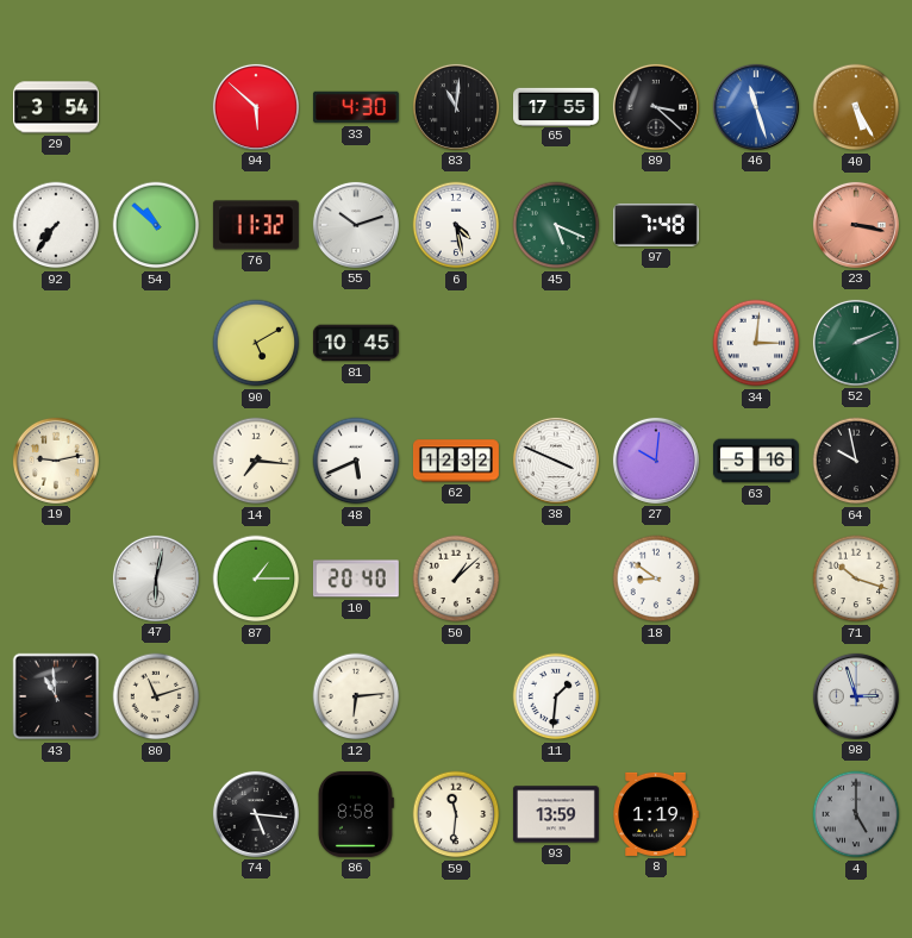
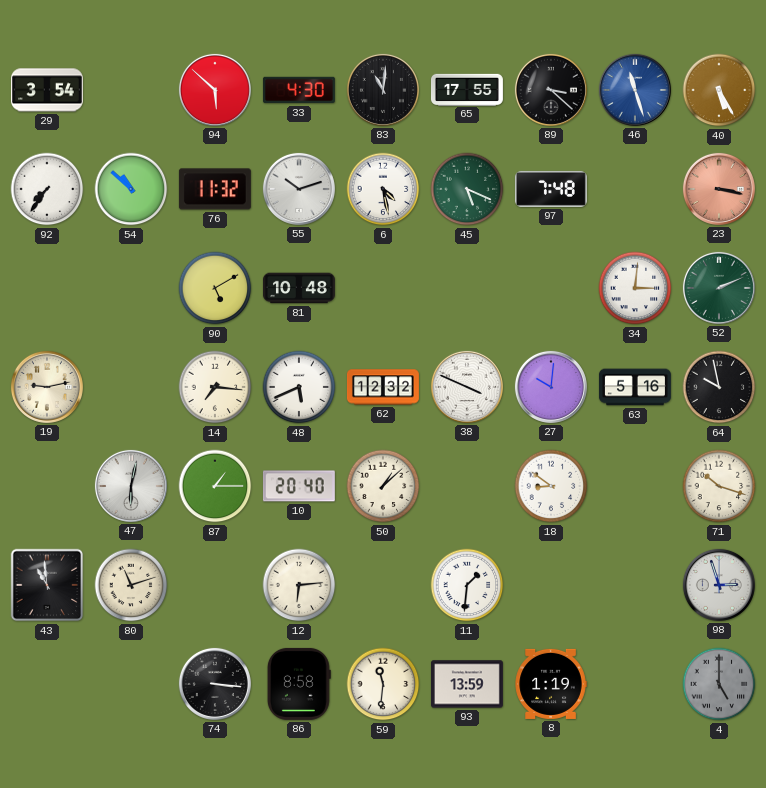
81: 10:45 -> 10:48
74: 5:16 -> 3:16
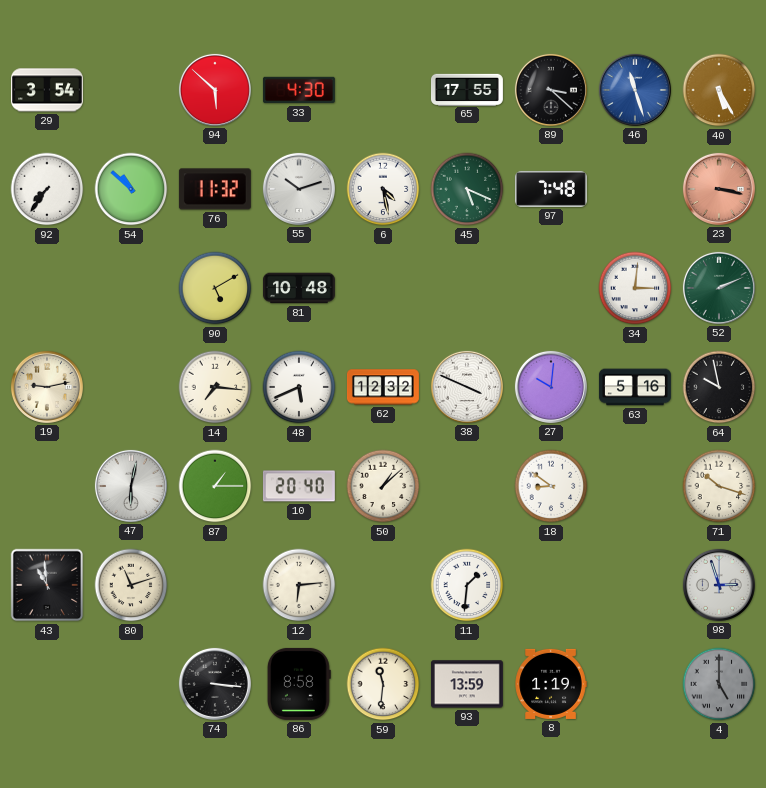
83: 11:01 -> none
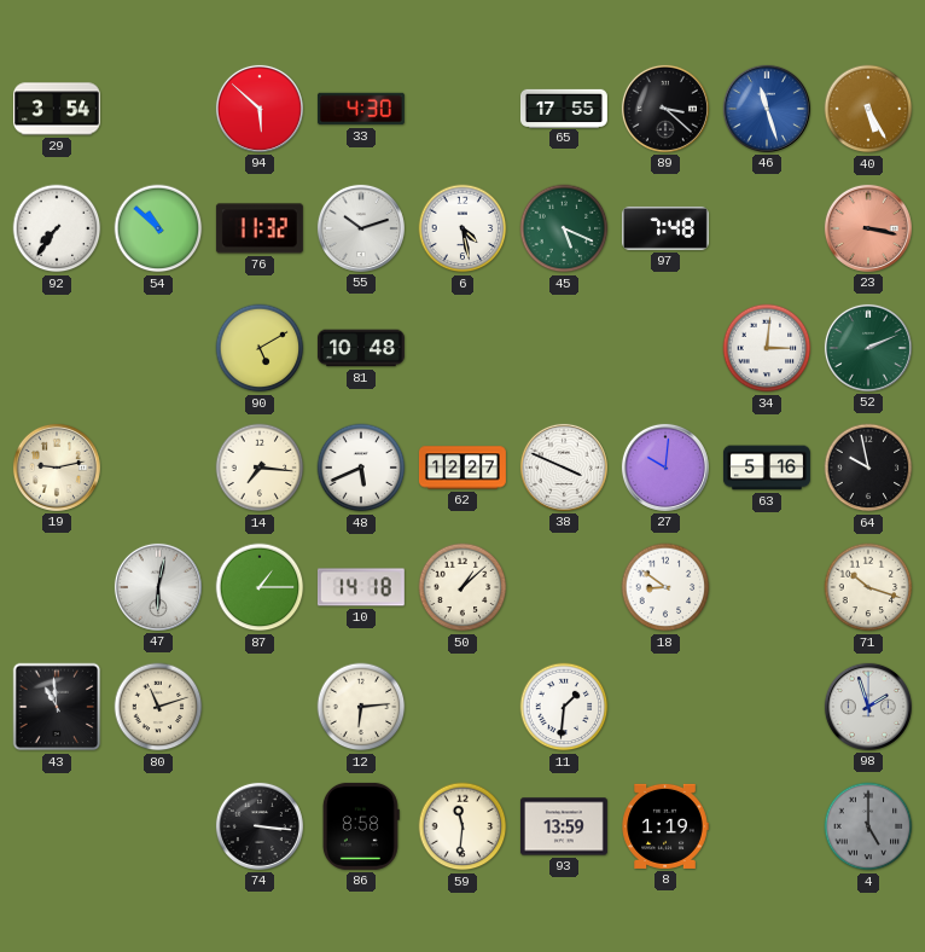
62: 12:32 -> 12:27
10: 20:40 -> 14:18
98: 2:57 -> 1:57
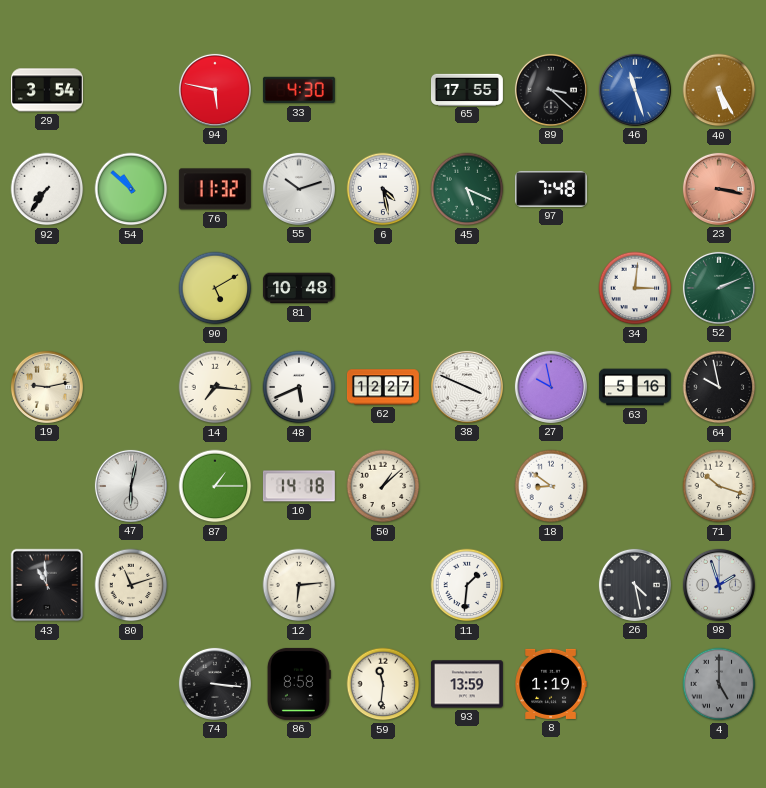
94: 5:52 -> 5:47
27: 10:01 -> 9:58
26: none -> 4:28
